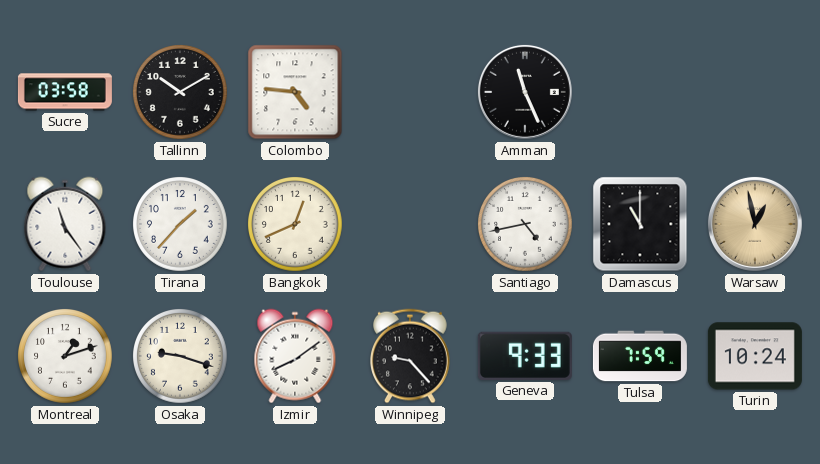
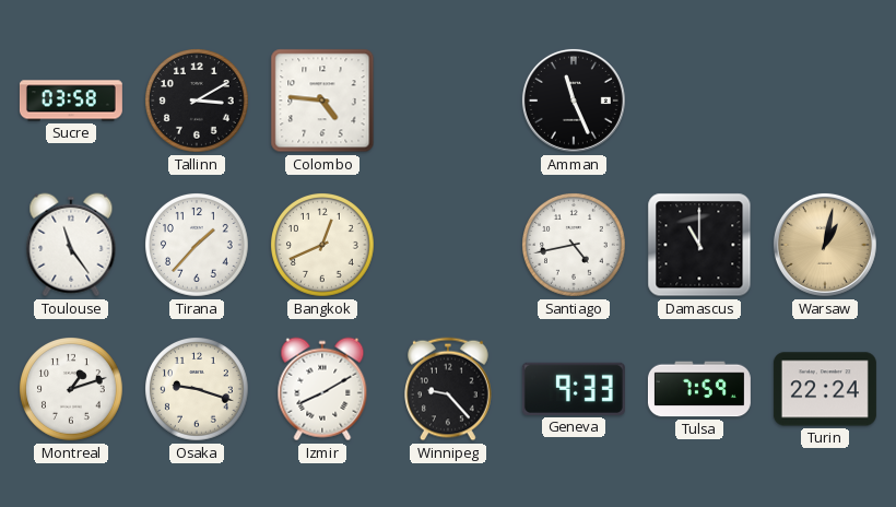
Tallinn: 10:10 -> 3:10
Warsaw: 12:58 -> 1:02
Izmir: 8:09 -> 8:10
Turin: 10:24 -> 22:24
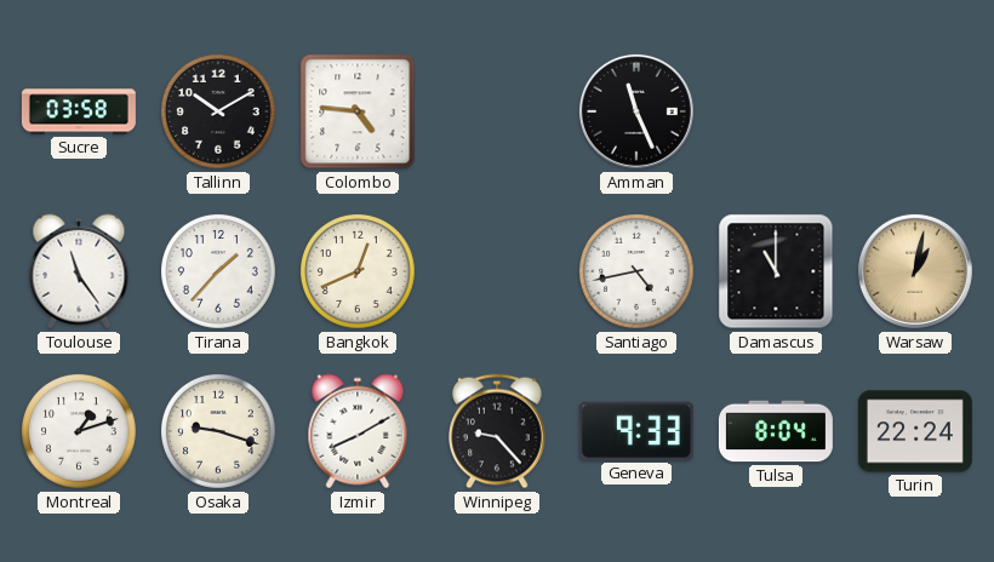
Tallinn: 3:10 -> 10:10
Tulsa: 7:59 -> 8:04
